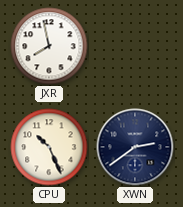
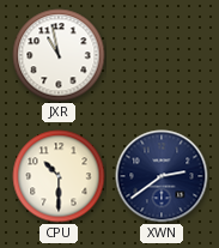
JXR: 7:58 -> 10:58
CPU: 10:26 -> 10:30
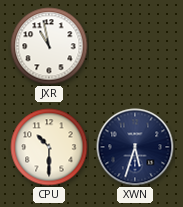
XWN: 2:39 -> 5:33
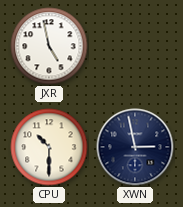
JXR: 10:58 -> 4:58
XWN: 5:33 -> 2:58
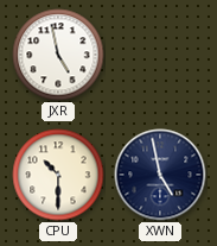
XWN: 2:58 -> 4:58
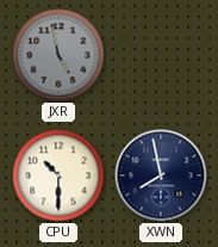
JXR dial: white -> grey
XWN: 4:58 -> 7:58
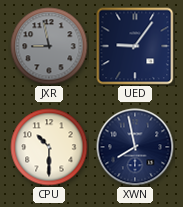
JXR: 4:58 -> 8:58
UED: none -> 9:06
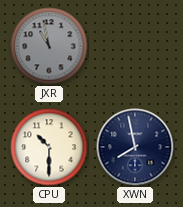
JXR: 8:58 -> 10:58
UED: 9:06 -> none
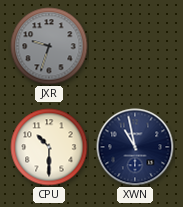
JXR: 10:58 -> 9:33
XWN: 7:58 -> 10:58
